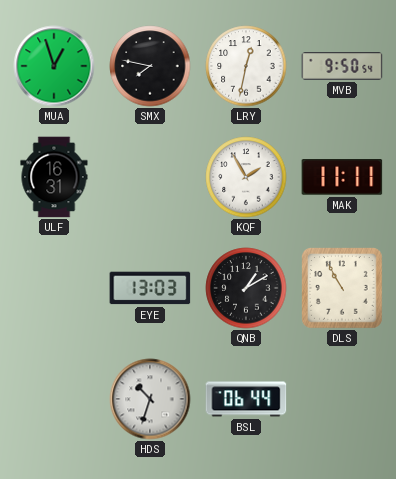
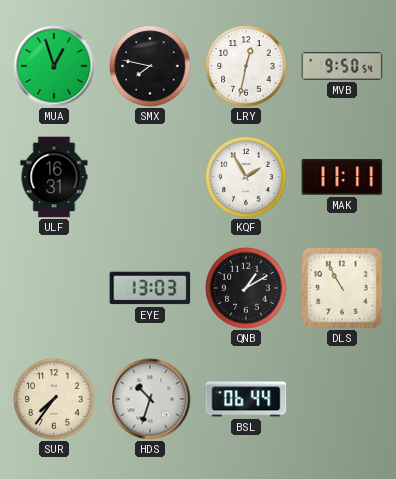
SUR: none -> 7:36
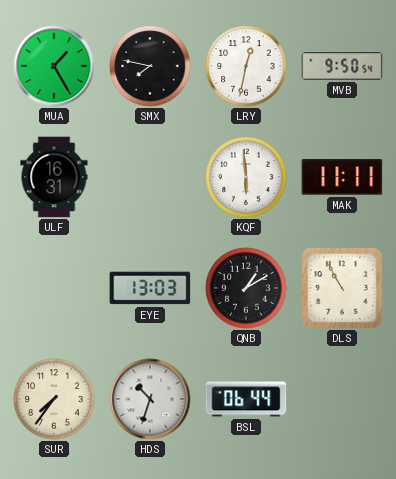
MUA: 12:57 -> 1:25
KQF: 1:55 -> 5:59
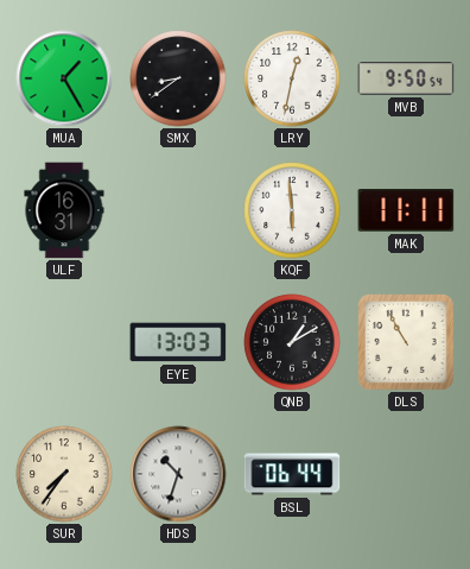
SMX: 7:47 -> 8:39
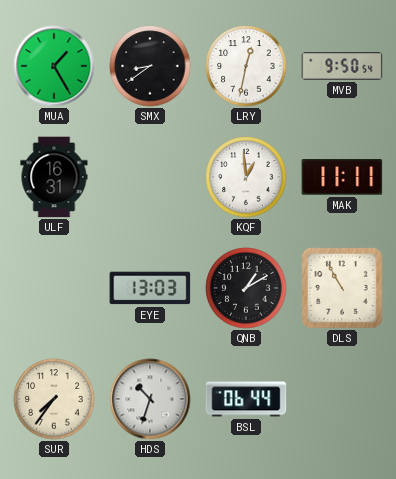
KQF: 5:59 -> 12:59
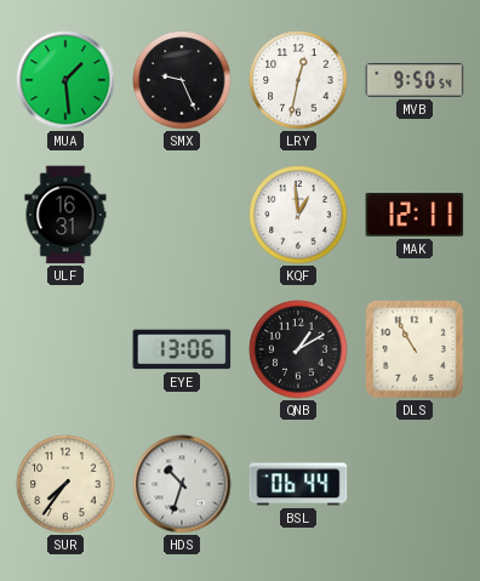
MUA: 1:25 -> 1:29
SMX: 8:39 -> 9:26
MAK: 11:11 -> 12:11
EYE: 13:03 -> 13:06
